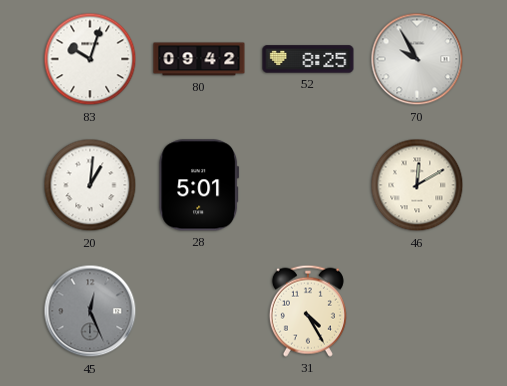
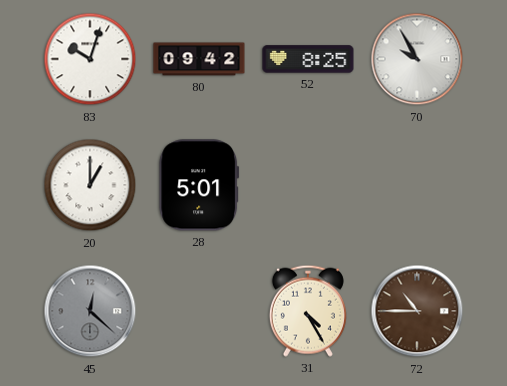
20: 1:01 -> 1:00
46: 12:10 -> none
45: 12:26 -> 12:22
72: none -> 10:45
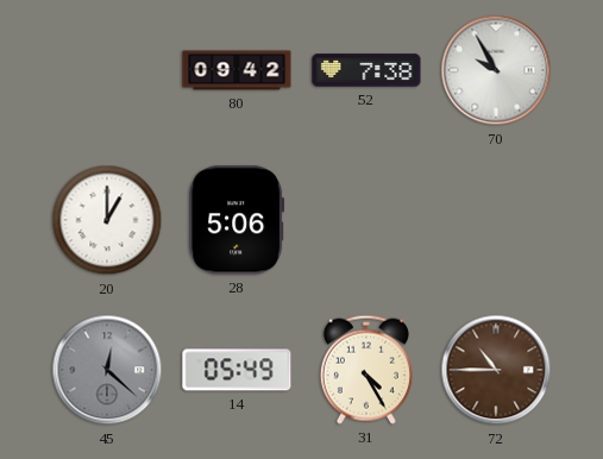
83: 10:03 -> none
52: 8:25 -> 7:38
28: 5:01 -> 5:06
14: none -> 05:49
